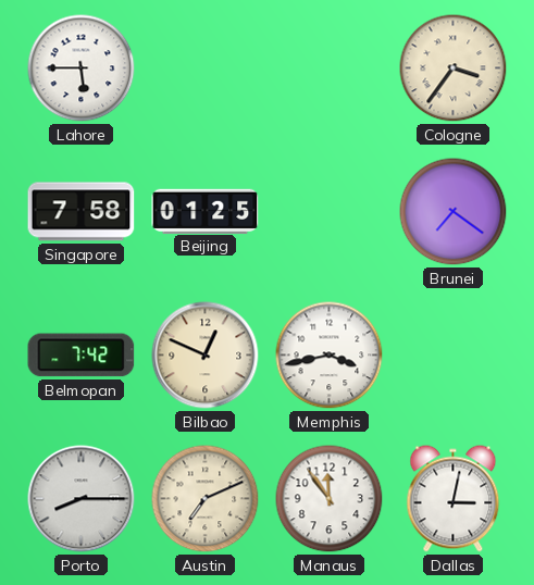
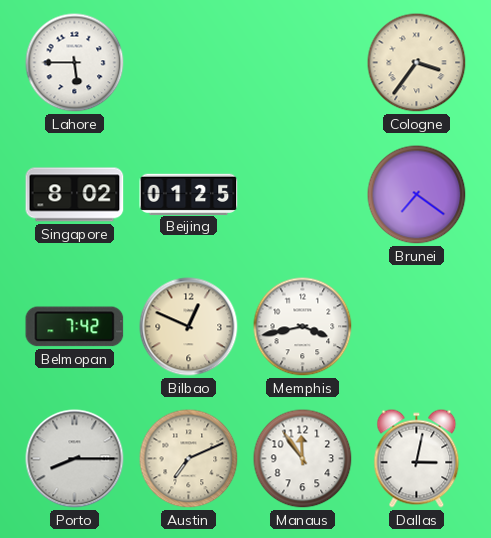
Singapore: 7:58 -> 8:02
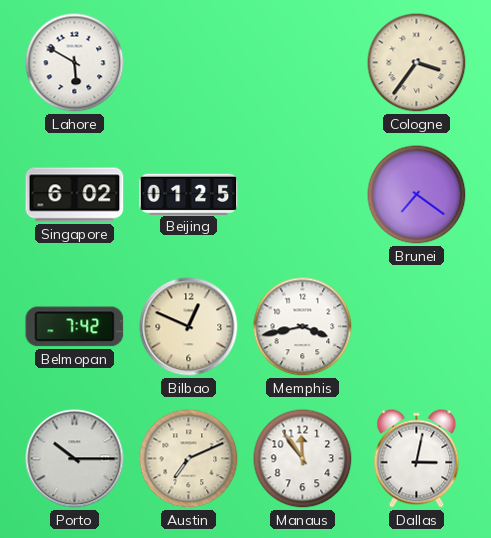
Lahore: 5:45 -> 5:50
Singapore: 8:02 -> 6:02
Porto: 8:15 -> 10:15
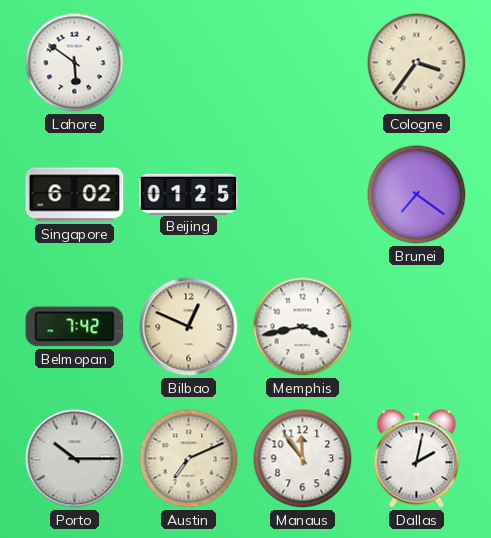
Lahore: 5:50 -> 5:51
Dallas: 3:02 -> 2:02
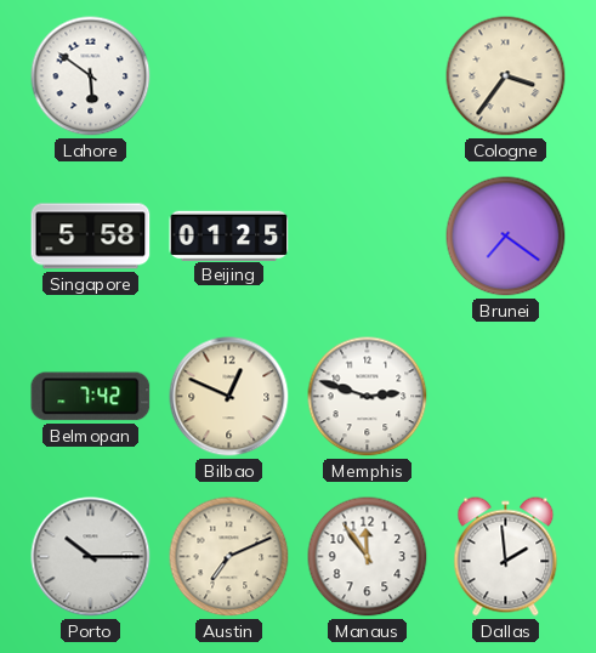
Singapore: 6:02 -> 5:58
Memphis: 3:43 -> 2:48
Dallas: 2:02 -> 1:59
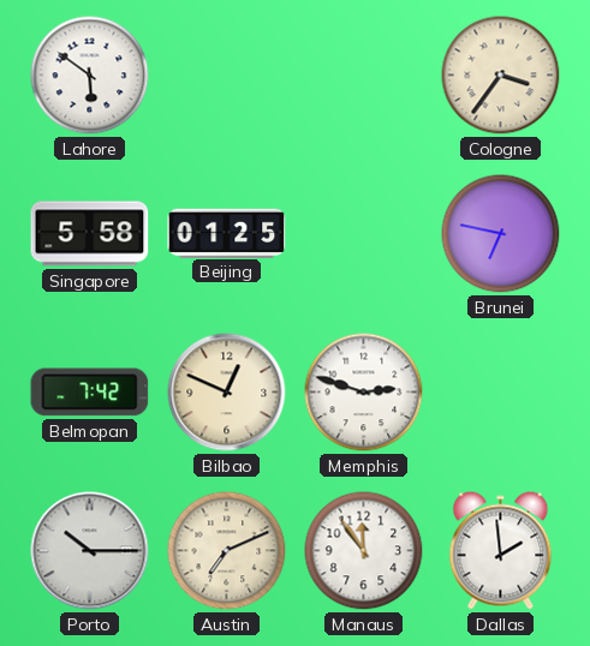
Brunei: 7:21 -> 6:47
